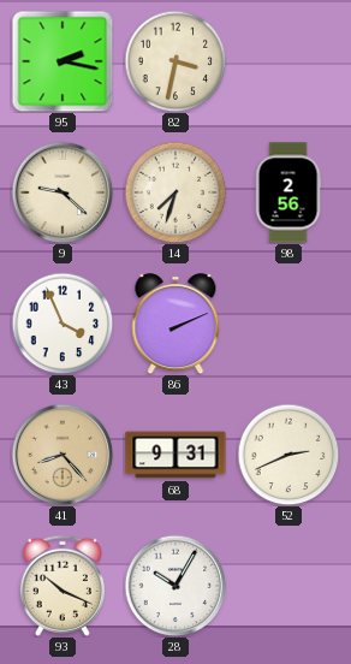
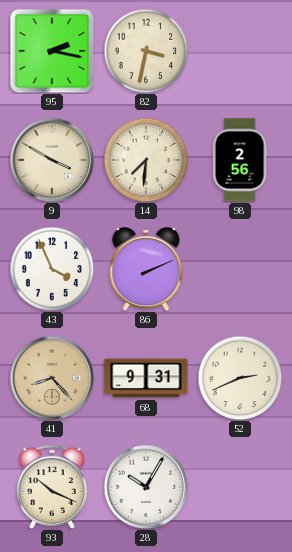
9: 9:22 -> 3:50
14: 7:33 -> 7:31
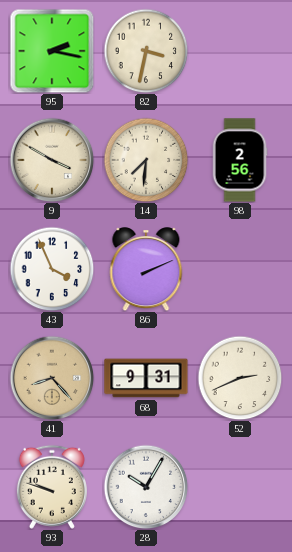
93: 10:19 -> 9:48
